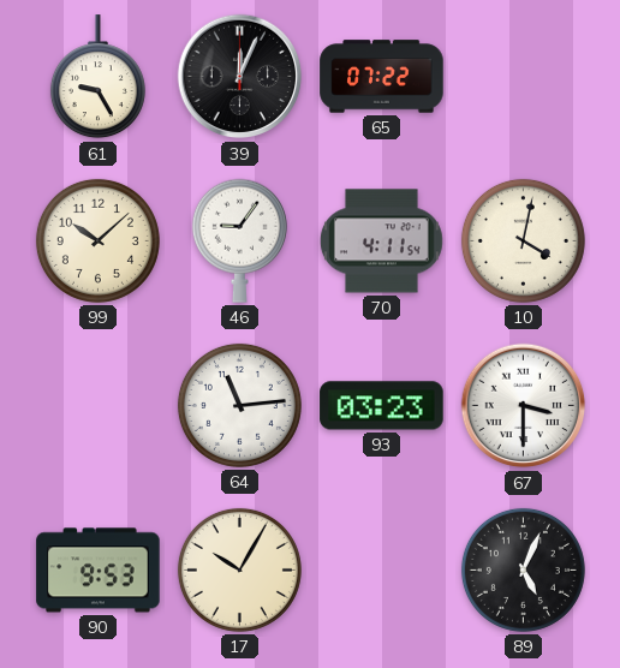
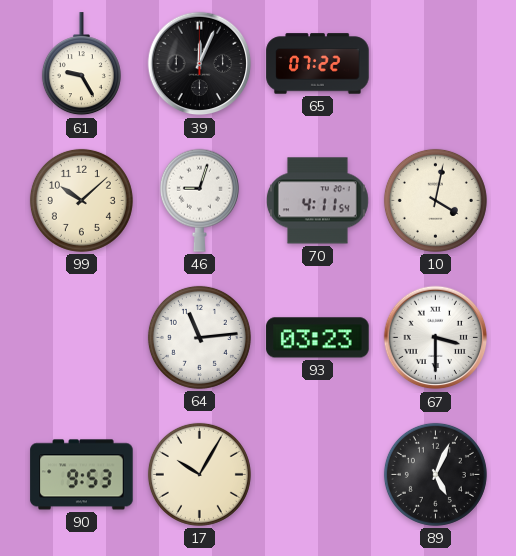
46: 9:06 -> 9:03
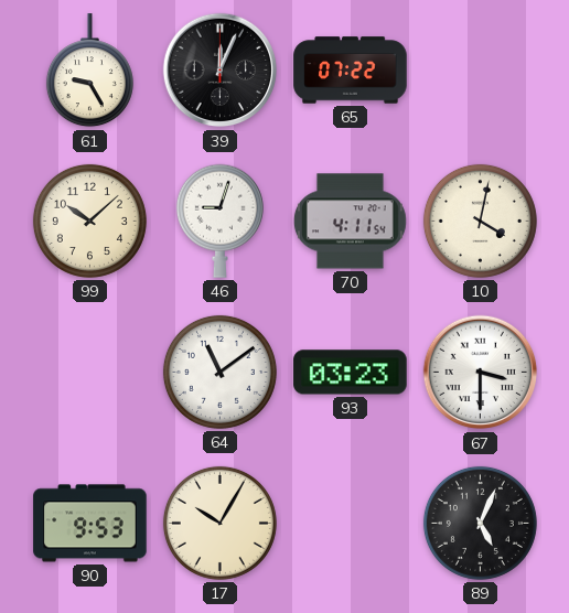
64: 11:14 -> 11:09
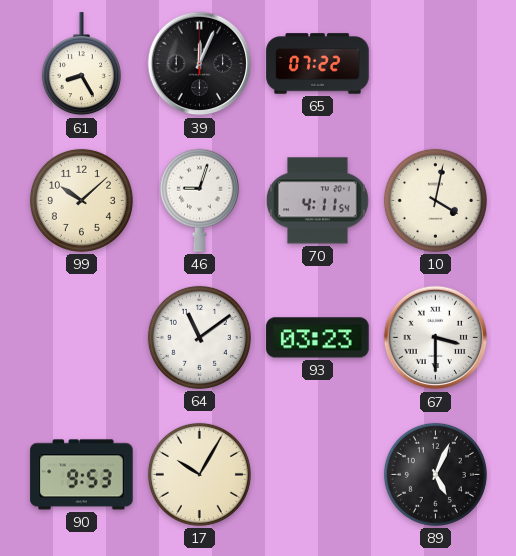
61: 9:25 -> 8:25
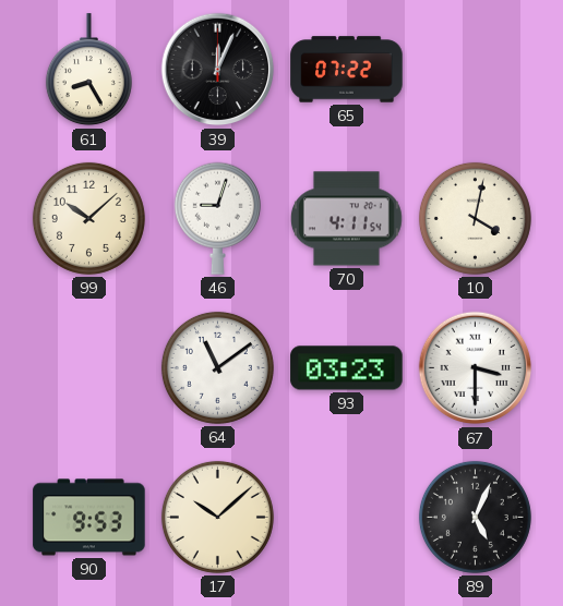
17: 10:05 -> 10:08
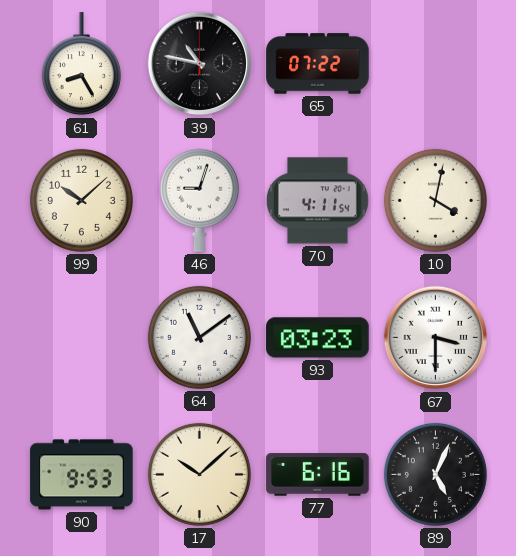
39: 12:04 -> 10:47
77: none -> 6:16
